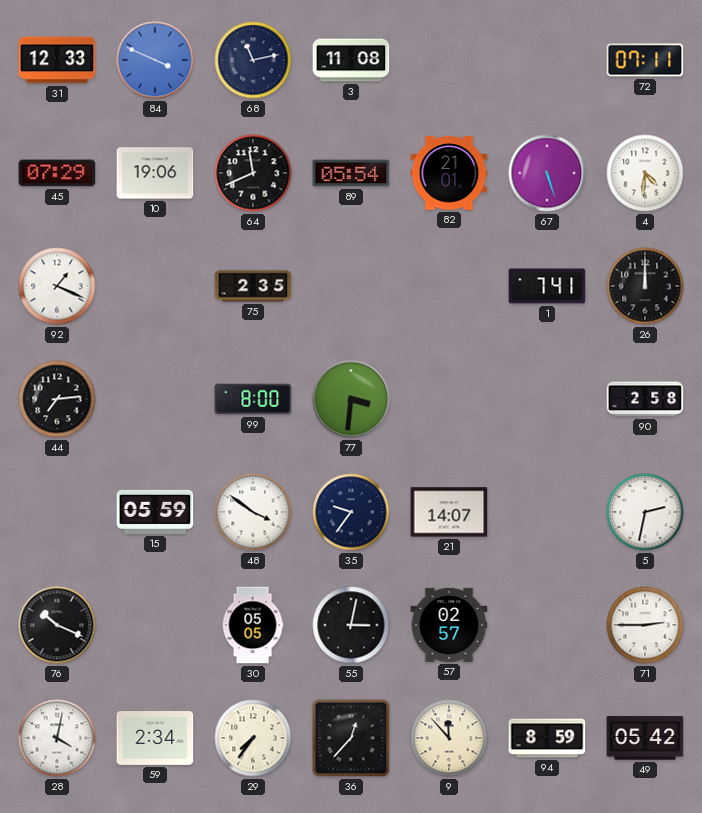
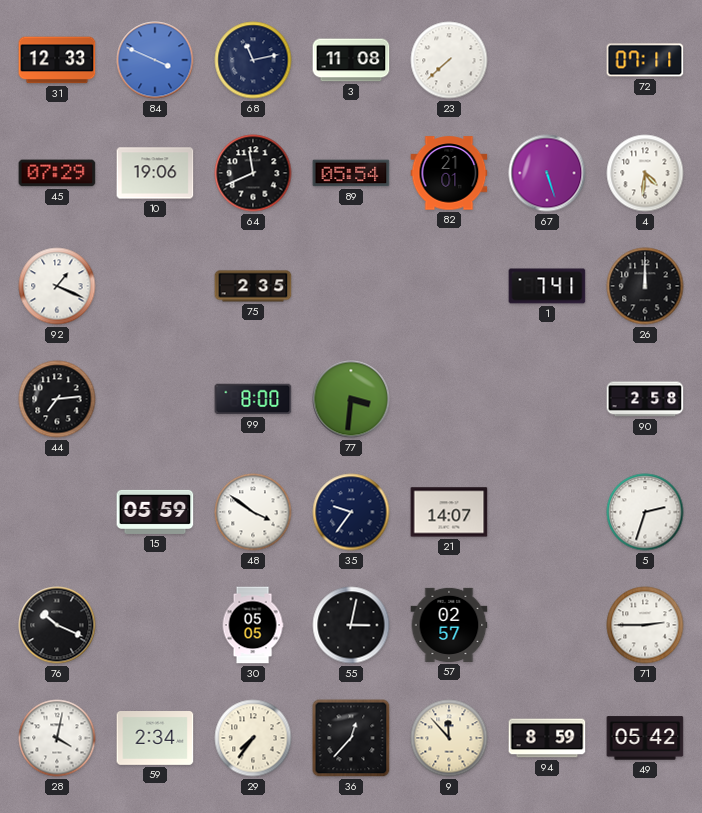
23: none -> 7:38
5: 2:32 -> 2:33
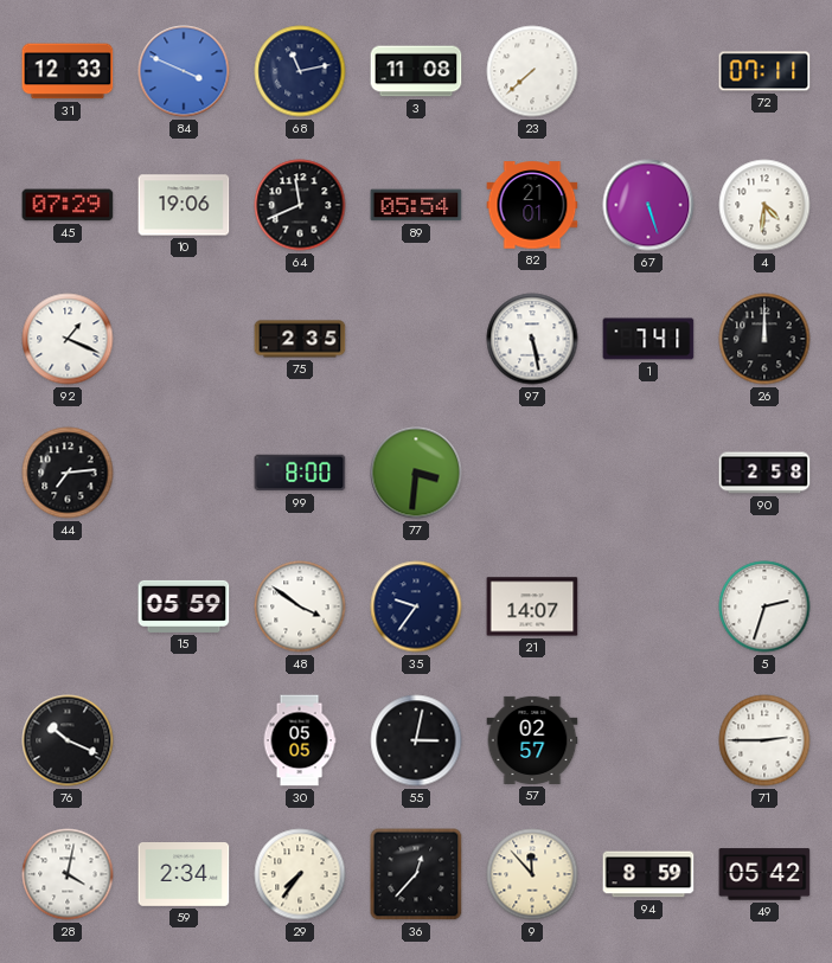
97: none -> 5:28
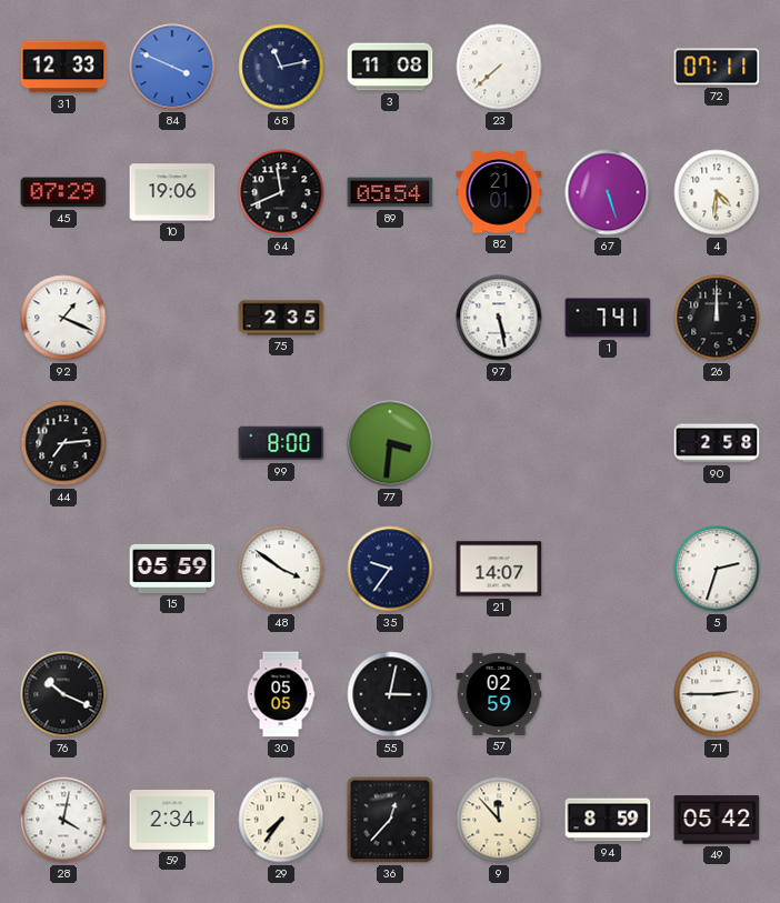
57: 02:57 -> 02:59
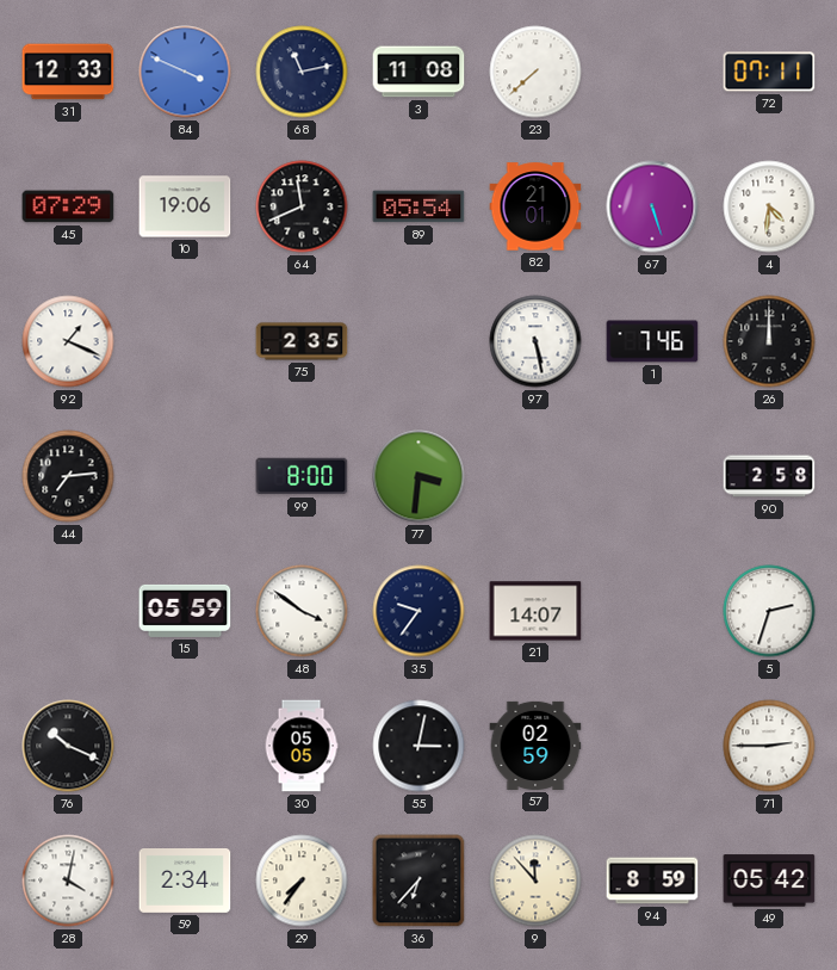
1: 7:41 -> 7:46
36: 12:37 -> 6:37
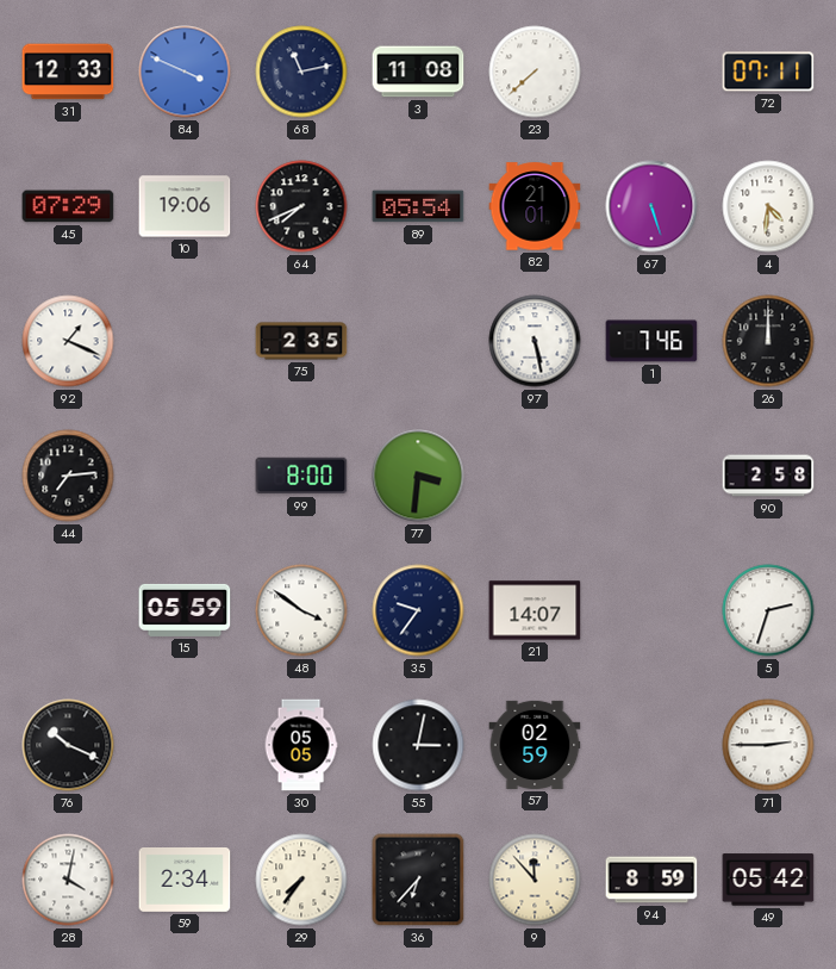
64: 11:41 -> 7:41
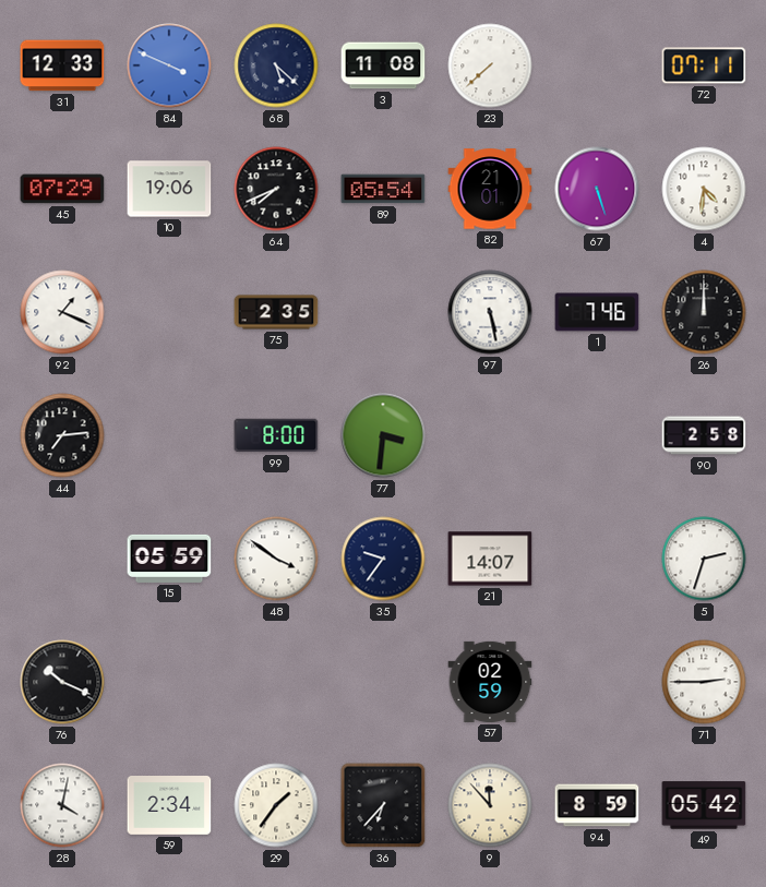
68: 11:13 -> 5:22
30: 05:05 -> none
55: 3:02 -> none
29: 7:36 -> 1:36
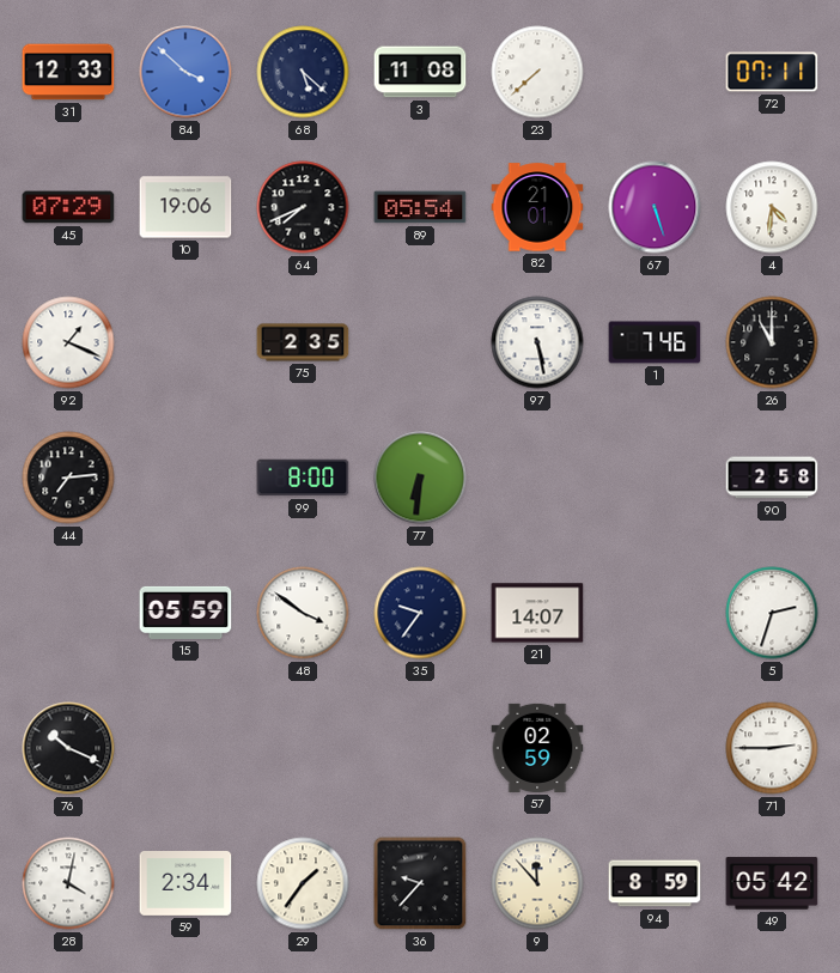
84: 3:49 -> 3:52
26: 12:00 -> 11:00
77: 3:31 -> 6:31
36: 6:37 -> 9:37
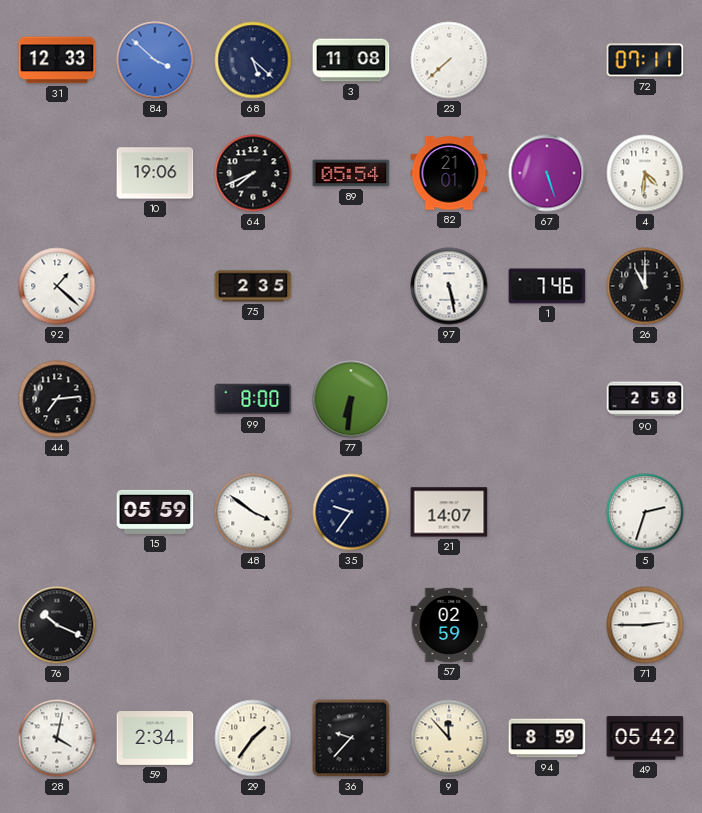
45: 07:29 -> none
92: 1:19 -> 1:22
